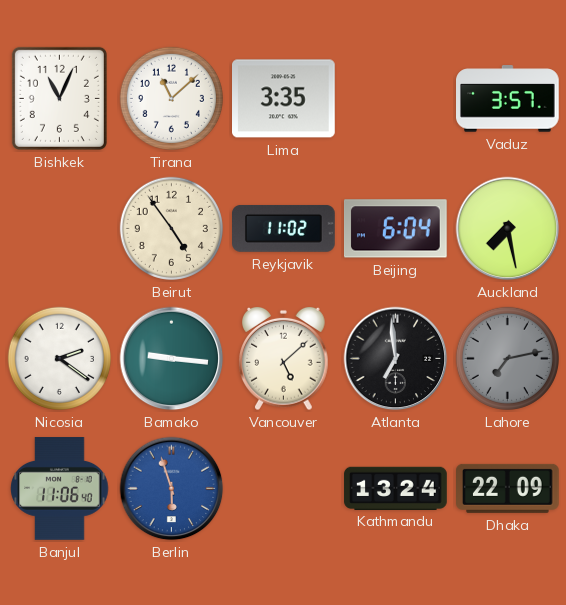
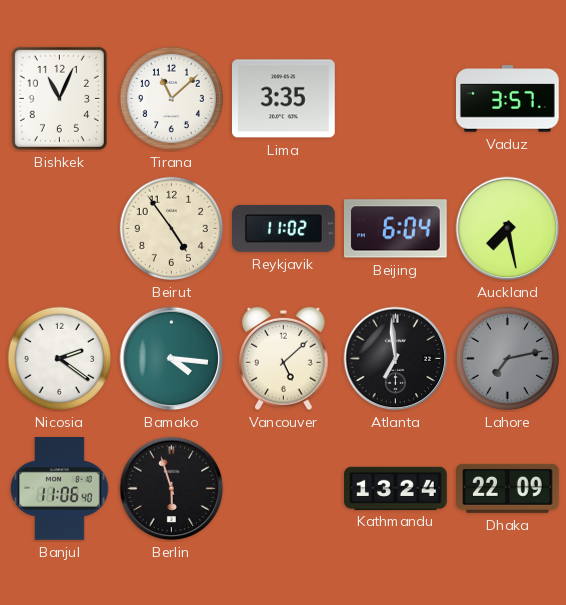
Bamako: 9:16 -> 4:16
Berlin dial: blue -> black
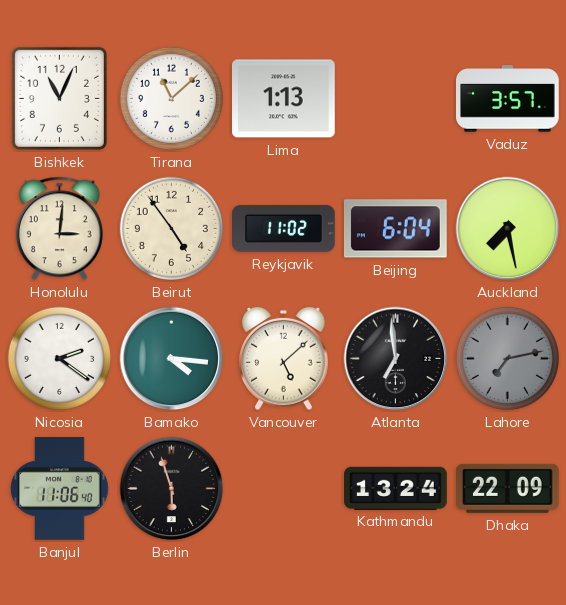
Lima: 3:35 -> 1:13
Honolulu: none -> 3:01
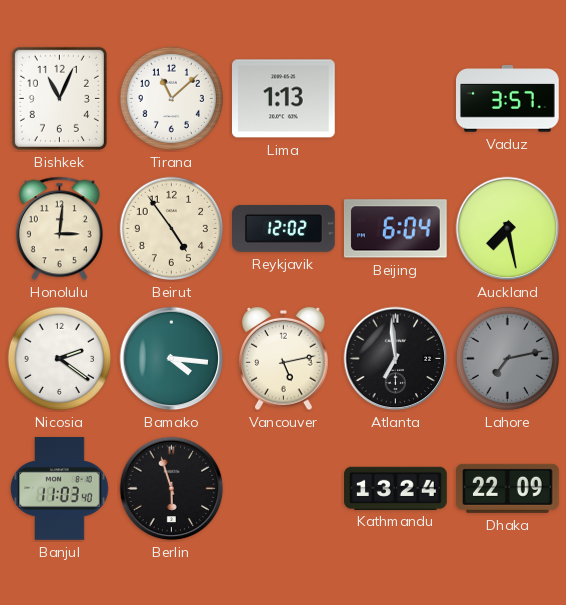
Reykjavik: 11:02 -> 12:02
Vancouver: 5:08 -> 5:13
Banjul: 11:06 -> 11:03
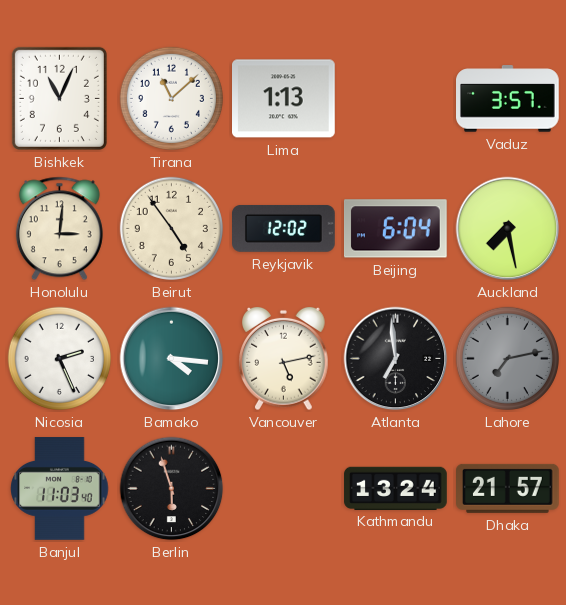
Nicosia: 2:21 -> 2:26
Dhaka: 22:09 -> 21:57
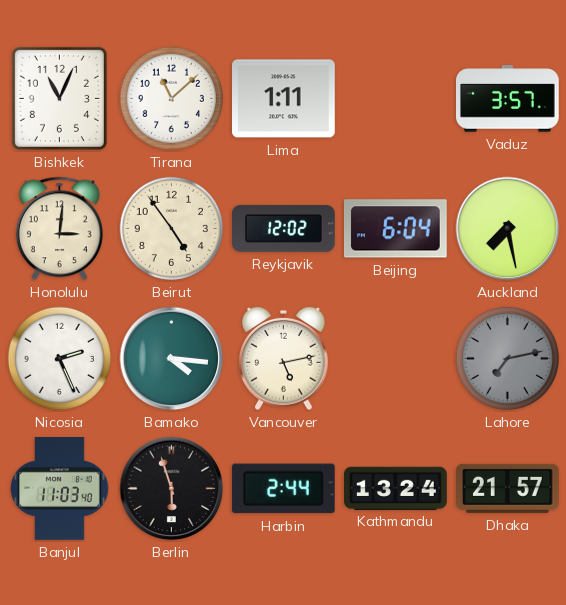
Lima: 1:13 -> 1:11
Atlanta: 6:59 -> none
Harbin: none -> 2:44
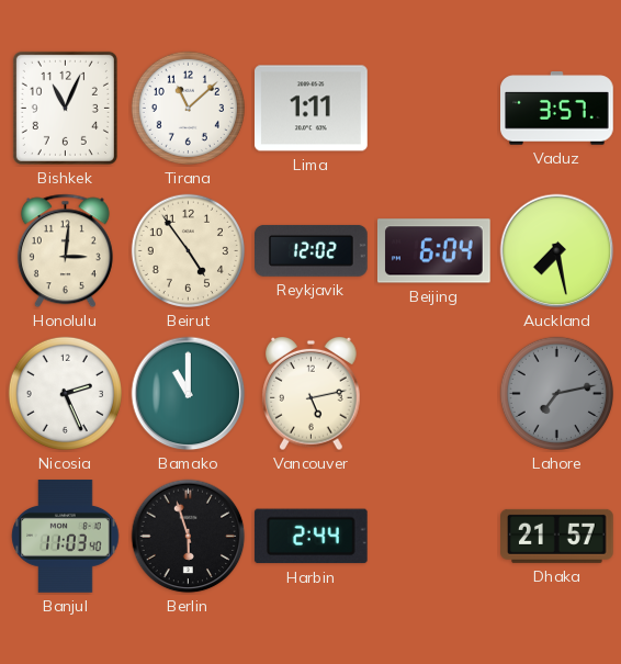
Bamako: 4:16 -> 11:00
Kathmandu: 13:24 -> none
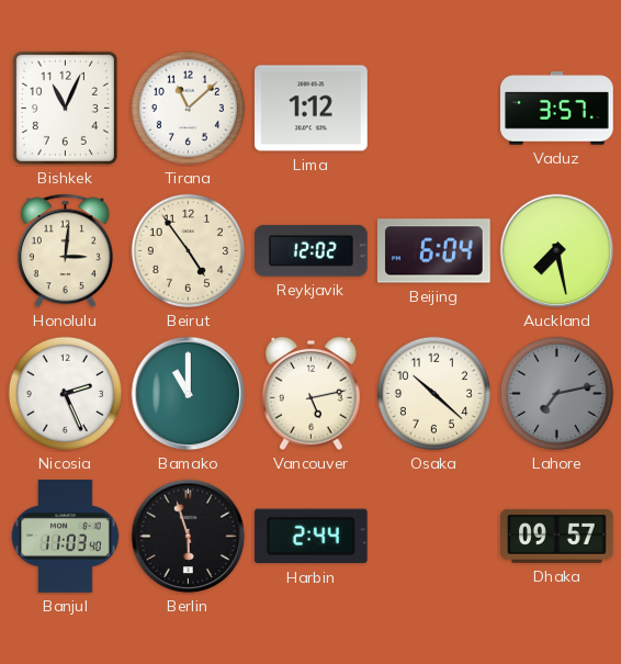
Lima: 1:11 -> 1:12
Osaka: none -> 10:22
Dhaka: 21:57 -> 09:57
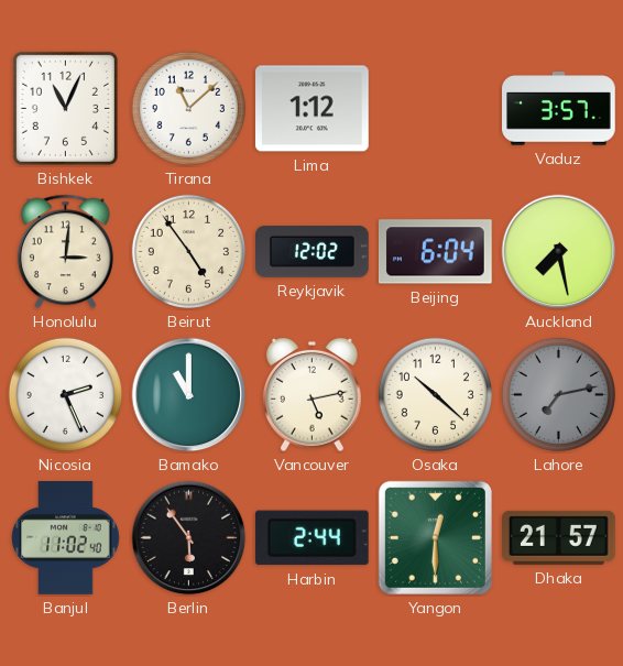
Banjul: 11:03 -> 11:02
Berlin: 5:57 -> 5:54
Yangon: none -> 12:30
Dhaka: 09:57 -> 21:57
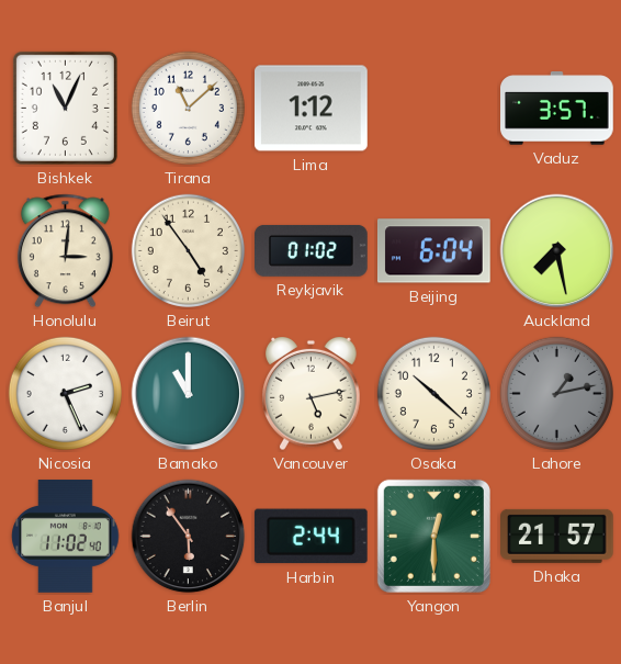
Reykjavik: 12:02 -> 01:02
Lahore: 7:13 -> 1:13
